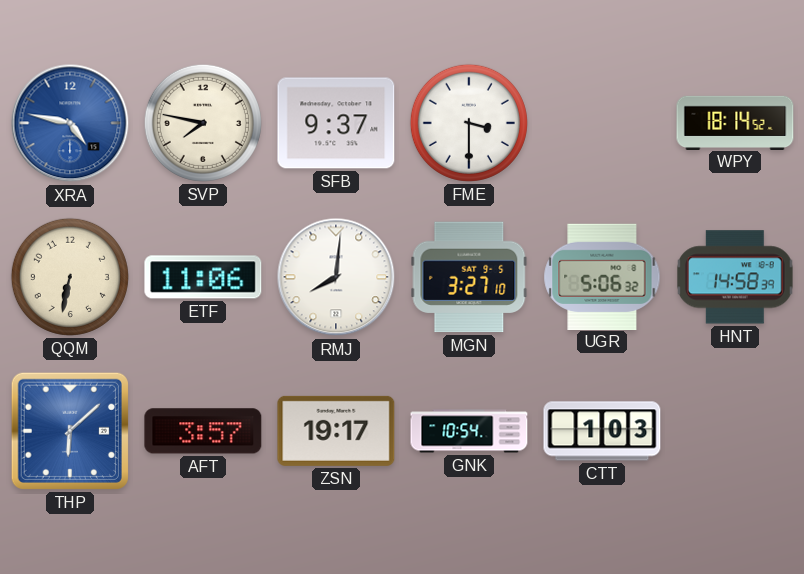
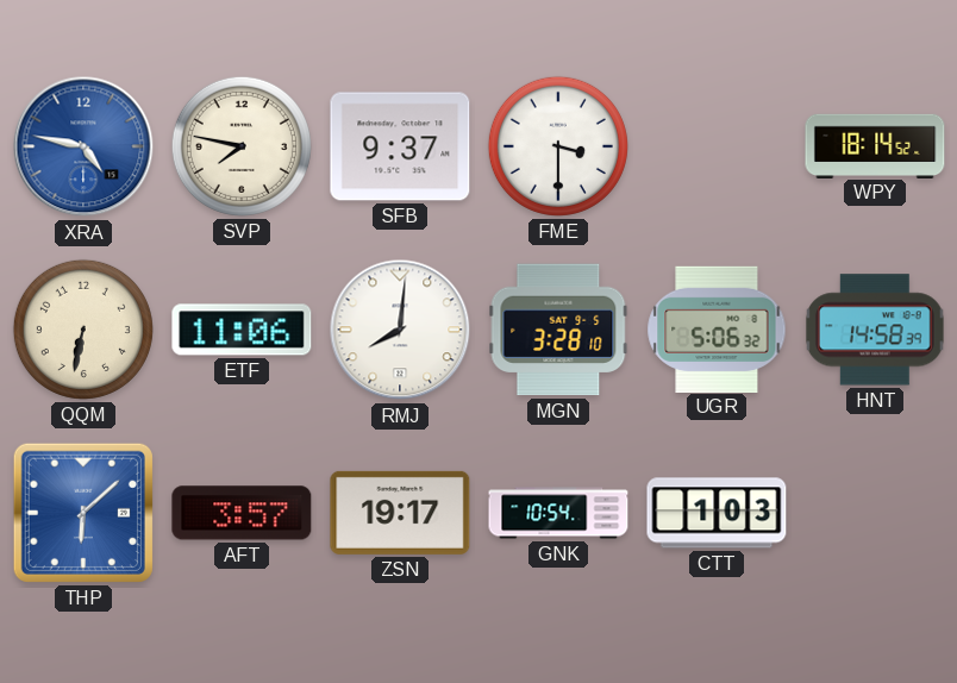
MGN: 3:27 -> 3:28
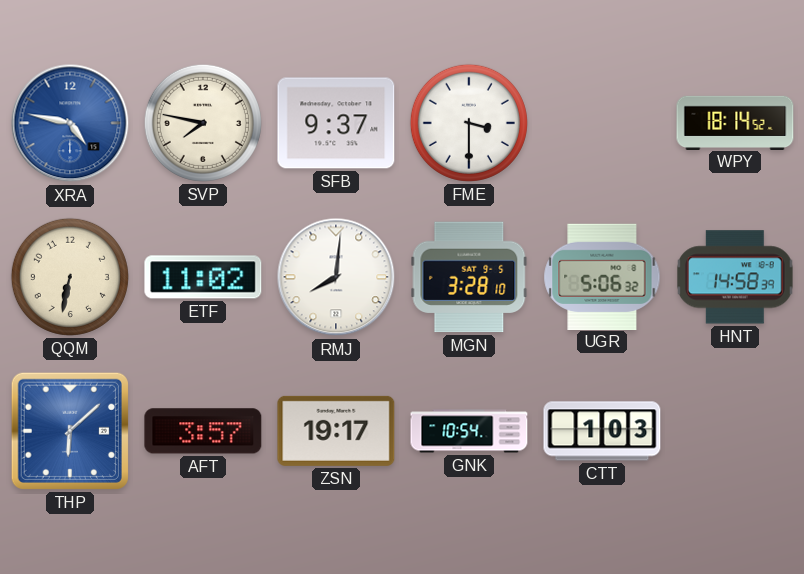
ETF: 11:06 -> 11:02
